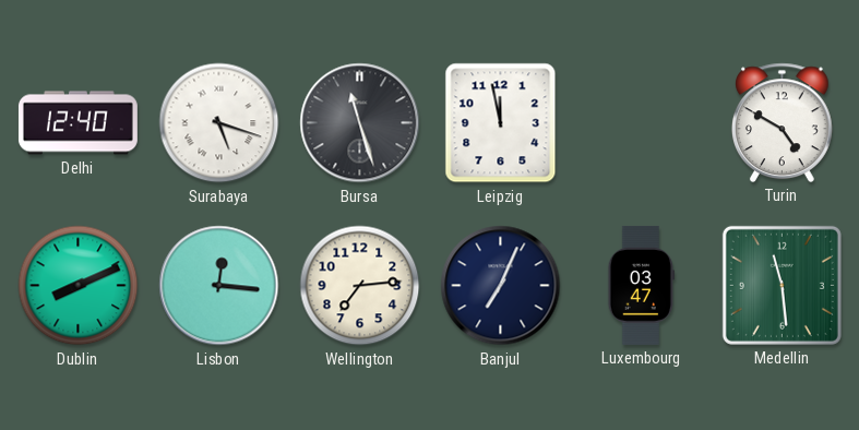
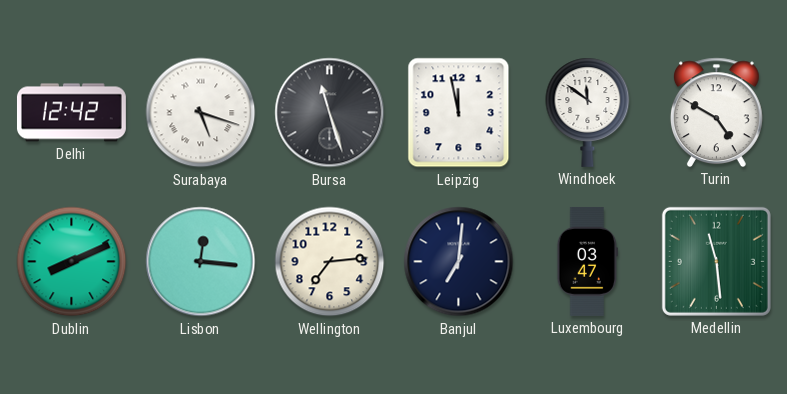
Delhi: 12:40 -> 12:42
Windhoek: none -> 11:51
Banjul: 7:04 -> 7:01
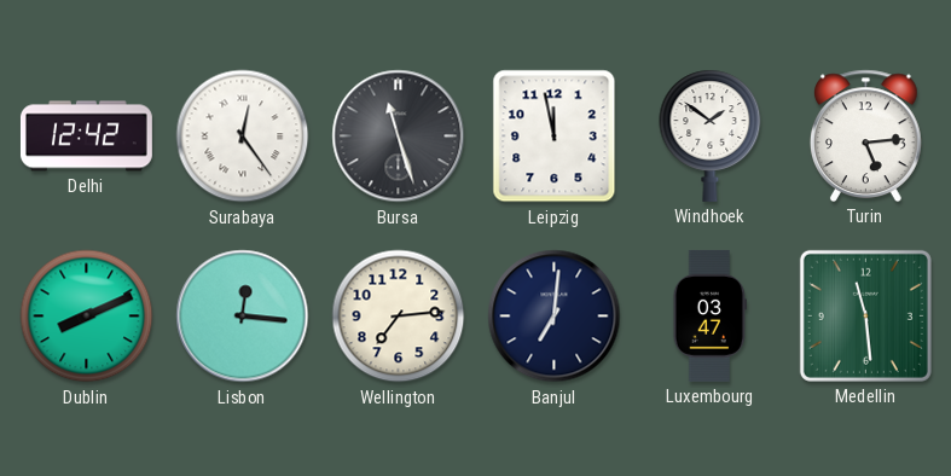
Surabaya: 5:18 -> 12:24
Windhoek: 11:51 -> 1:51
Turin: 4:50 -> 5:14
